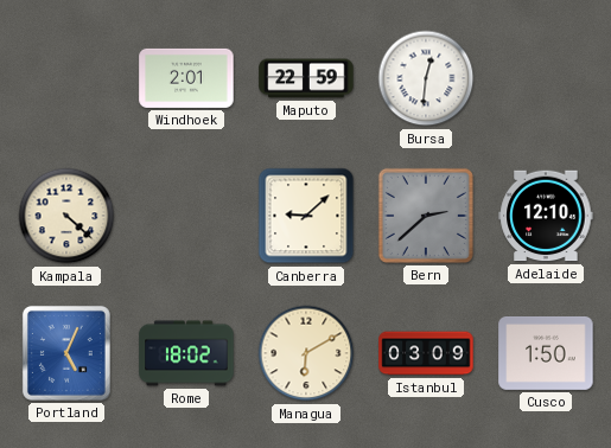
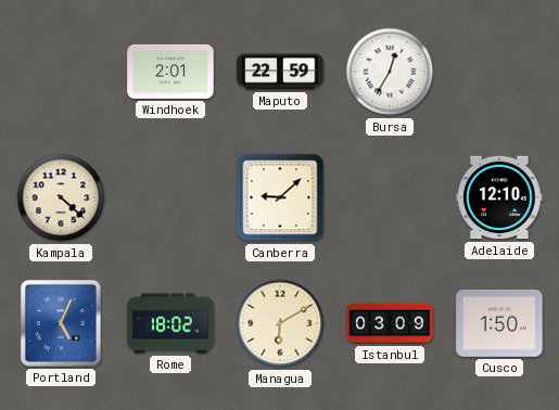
Bursa: 12:31 -> 12:35
Bern: 2:38 -> none
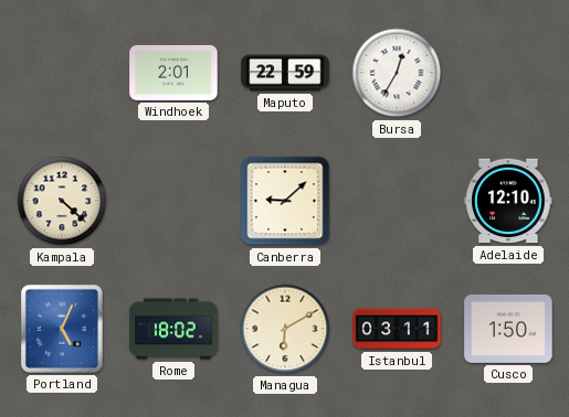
Istanbul: 03:09 -> 03:11
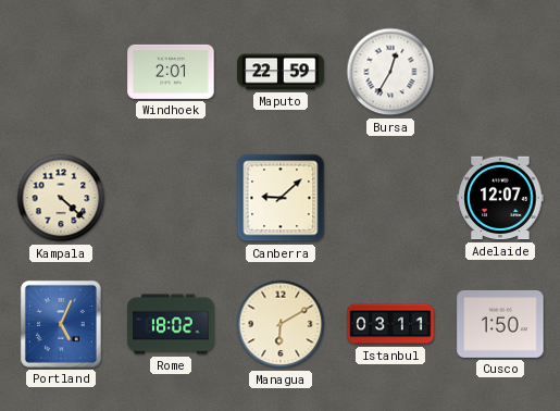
Adelaide: 12:10 -> 12:07
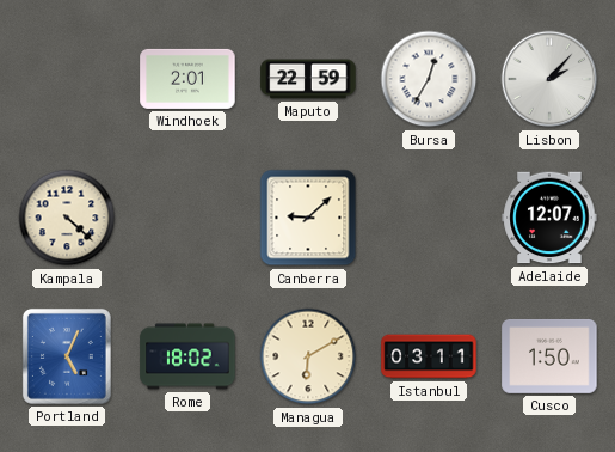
Lisbon: none -> 2:07
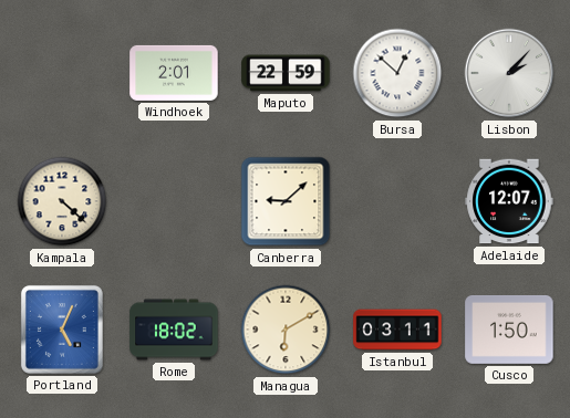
Bursa: 12:35 -> 12:52
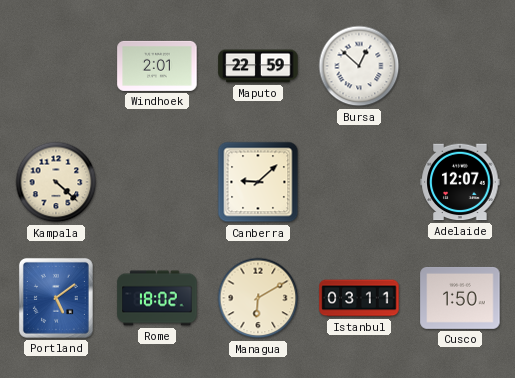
Lisbon: 2:07 -> none
Portland: 5:04 -> 5:09
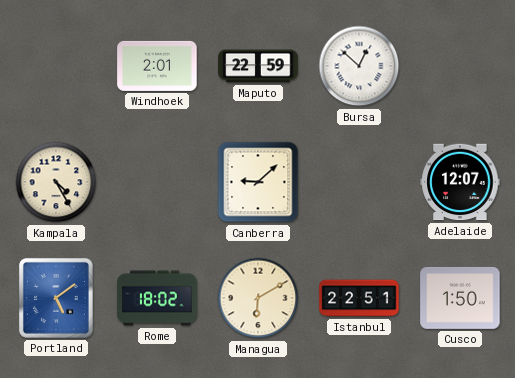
Kampala: 4:22 -> 4:25
Istanbul: 03:11 -> 22:51
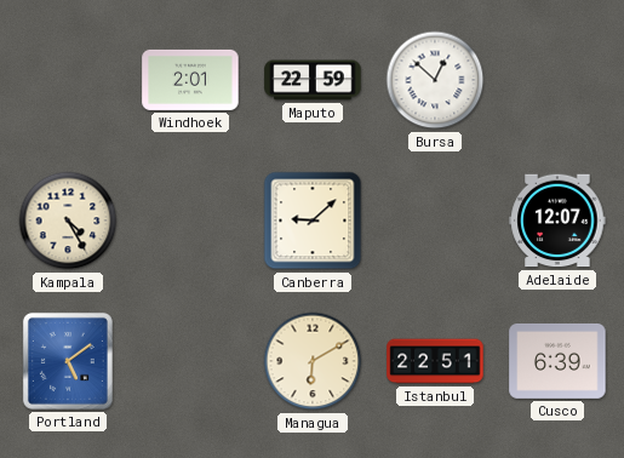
Rome: 18:02 -> none
Cusco: 1:50 -> 6:39
